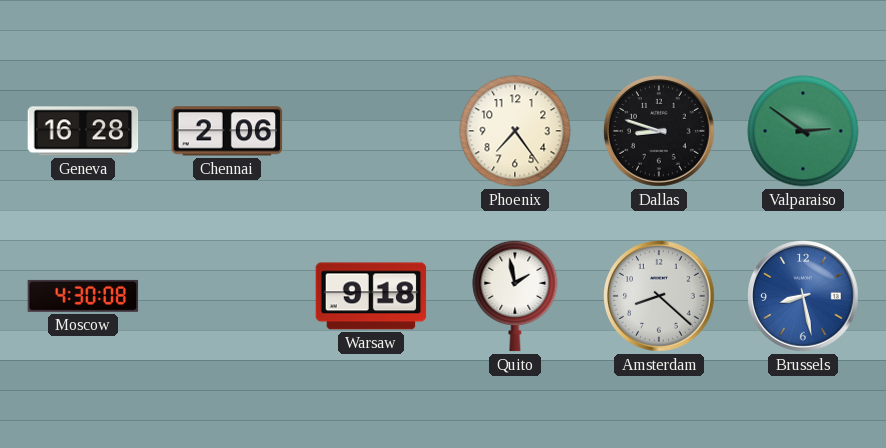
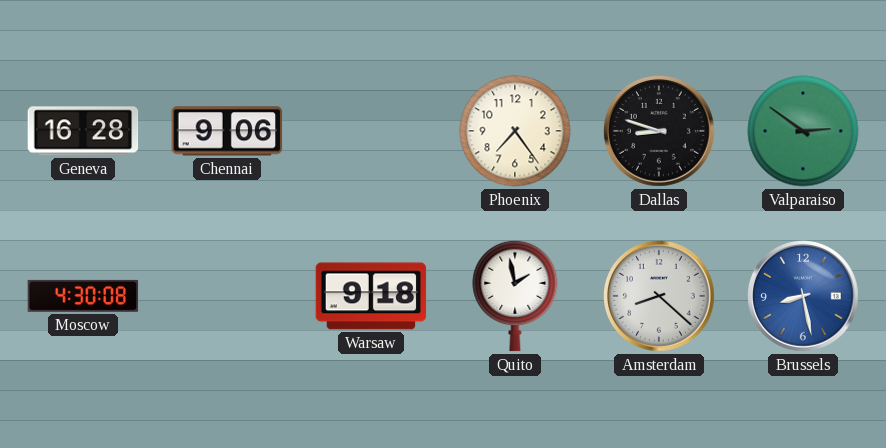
Chennai: 2:06 -> 9:06
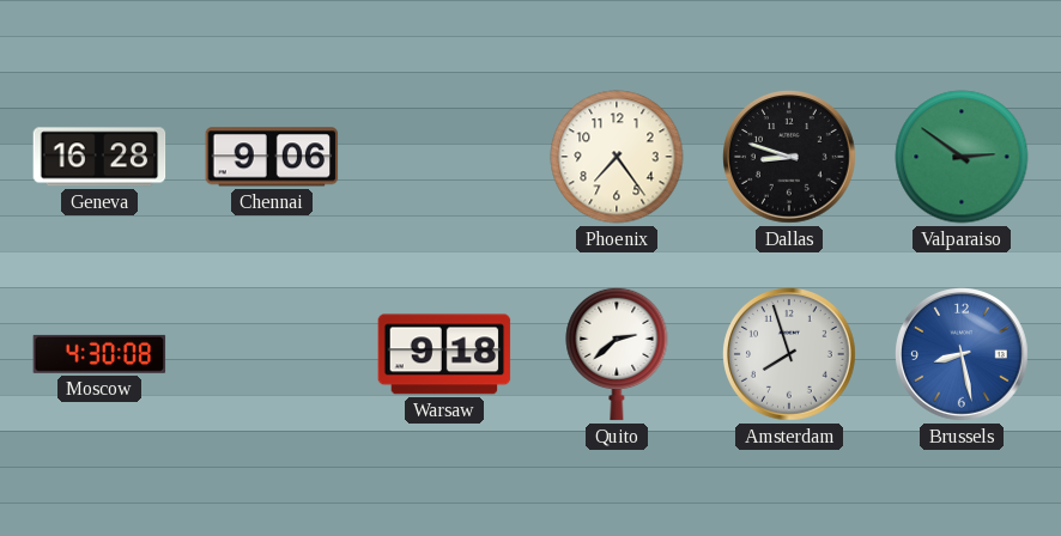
Quito: 1:58 -> 2:38
Amsterdam: 8:22 -> 7:57
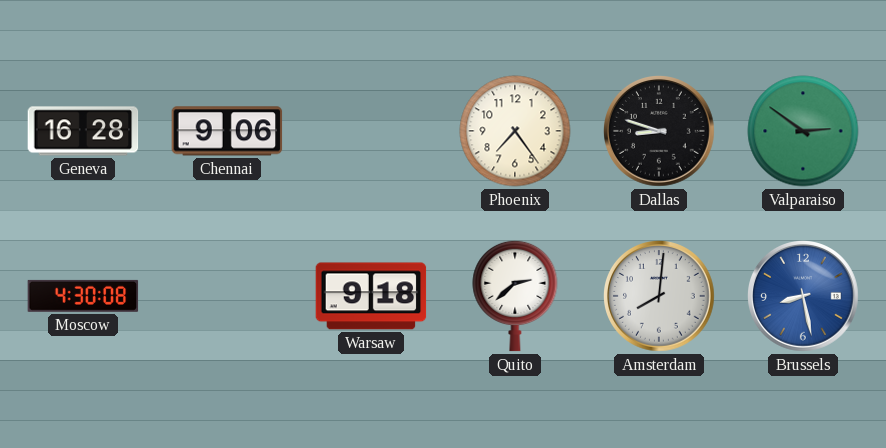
Amsterdam: 7:57 -> 8:01
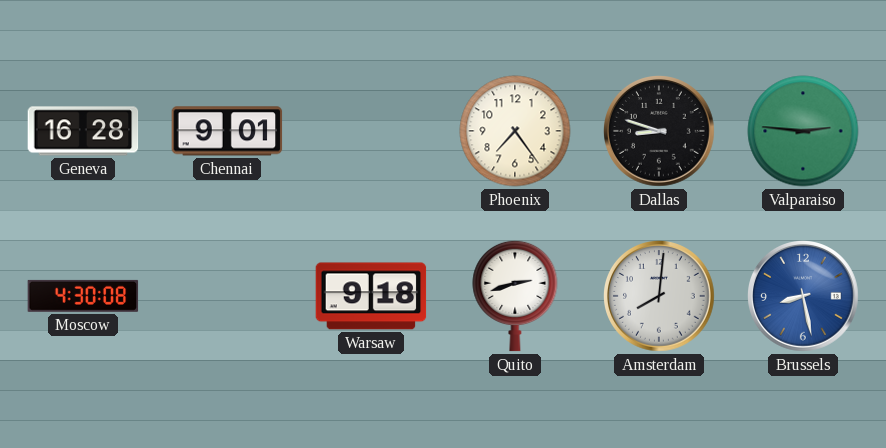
Chennai: 9:06 -> 9:01
Valparaiso: 2:51 -> 2:46
Quito: 2:38 -> 2:42
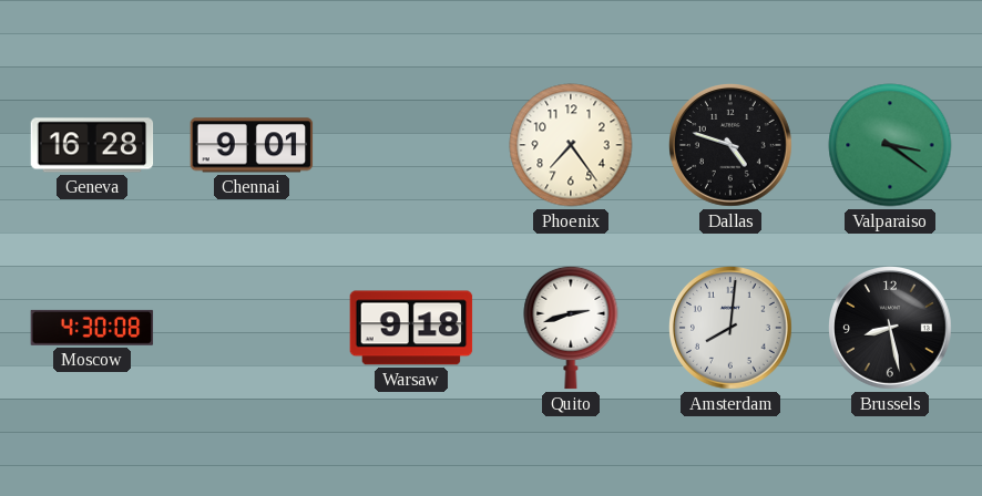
Dallas: 8:48 -> 4:48
Valparaiso: 2:46 -> 3:21
Brussels dial: blue -> black
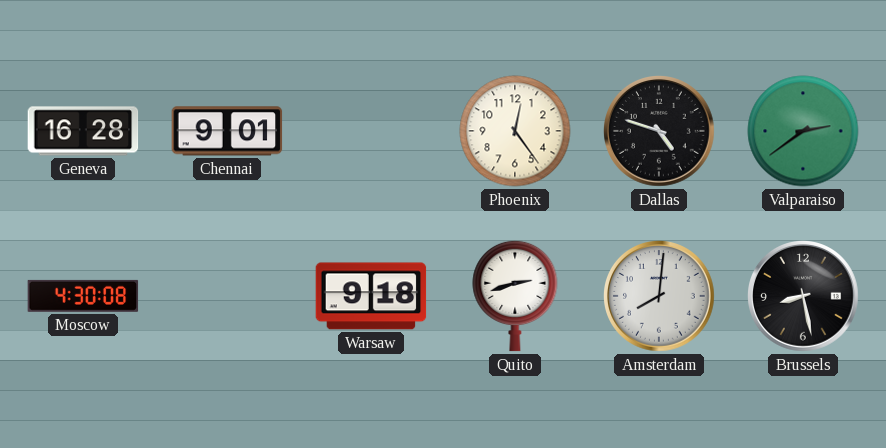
Phoenix: 7:24 -> 12:24
Valparaiso: 3:21 -> 2:39
